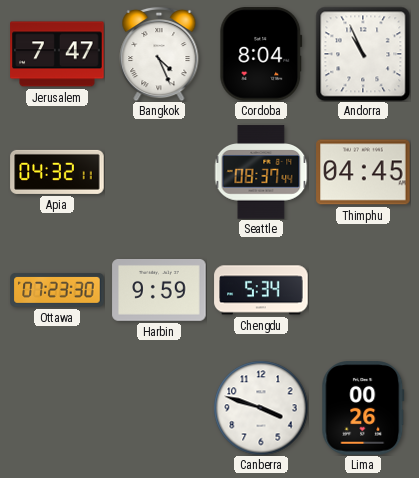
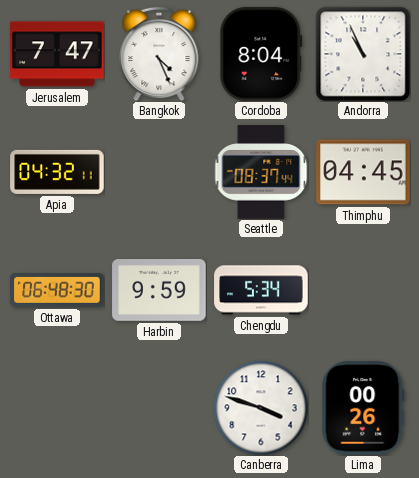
Ottawa: 07:23 -> 06:48
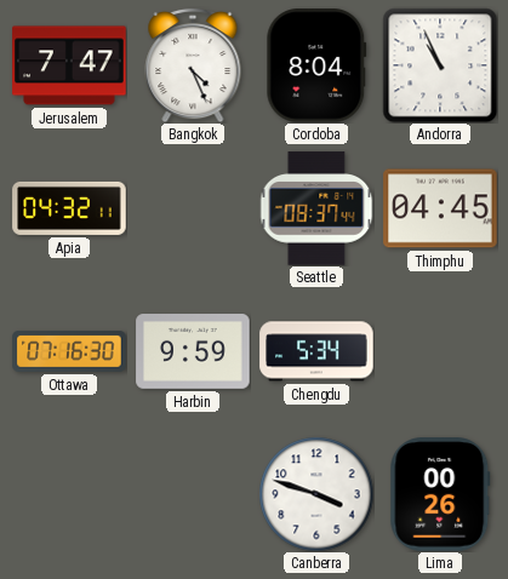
Ottawa: 06:48 -> 07:16
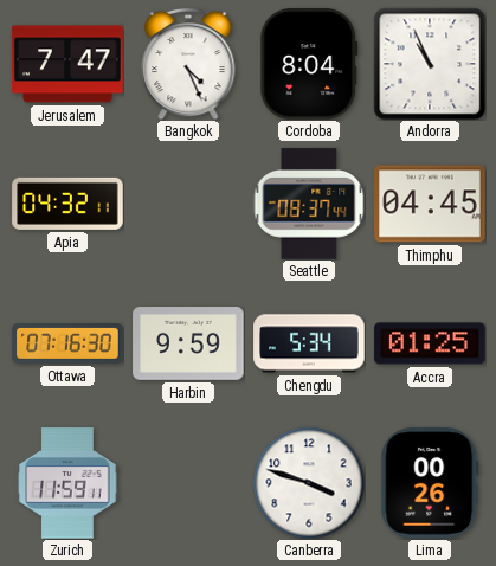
Accra: none -> 01:25
Zurich: none -> 11:59
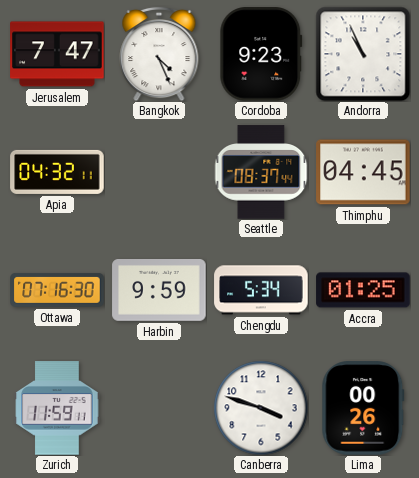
Cordoba: 8:04 -> 9:23
